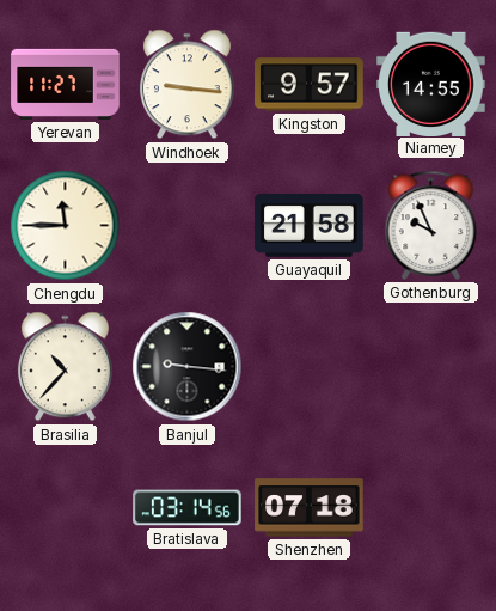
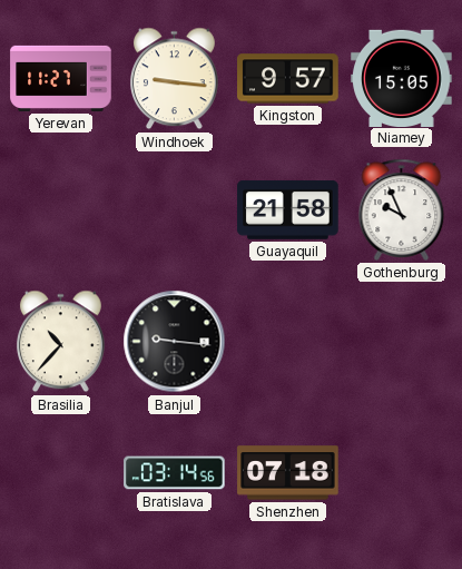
Niamey: 14:55 -> 15:05
Chengdu: 11:45 -> none
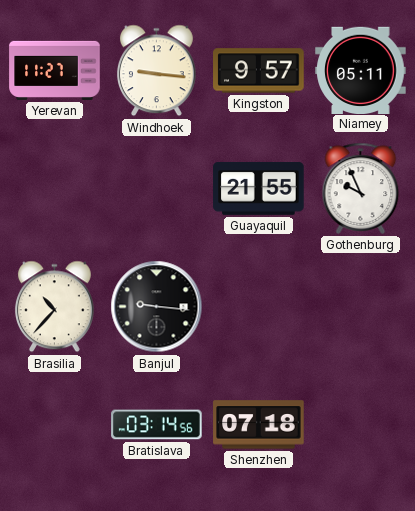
Niamey: 15:05 -> 05:11
Guayaquil: 21:58 -> 21:55
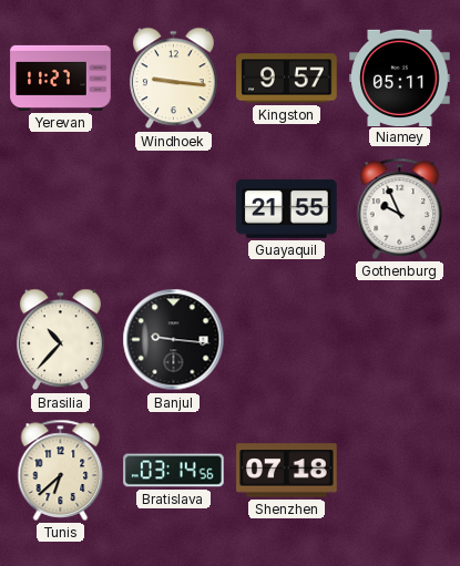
Tunis: none -> 6:38
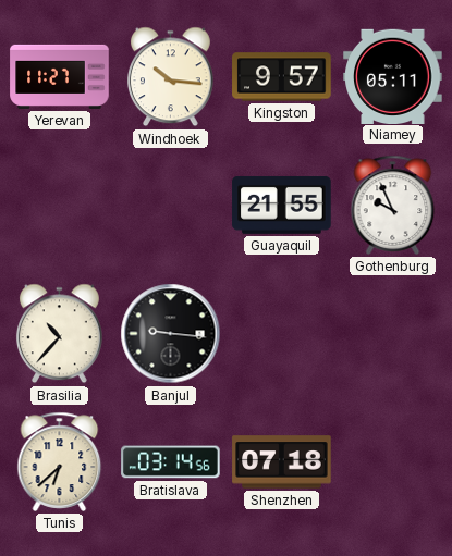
Windhoek: 9:16 -> 10:16
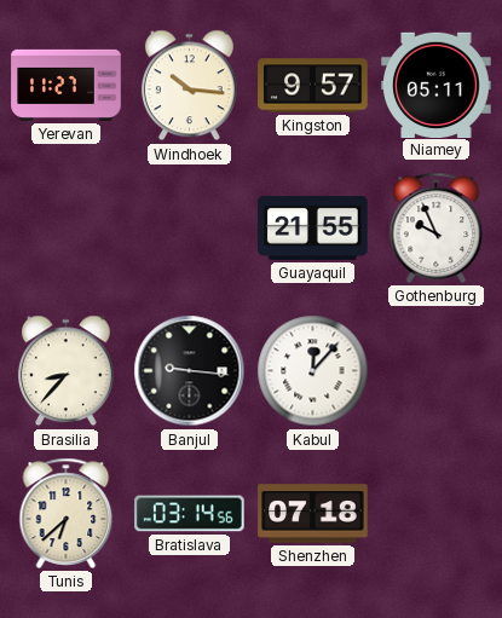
Brasilia: 10:37 -> 8:37
Kabul: none -> 12:07
